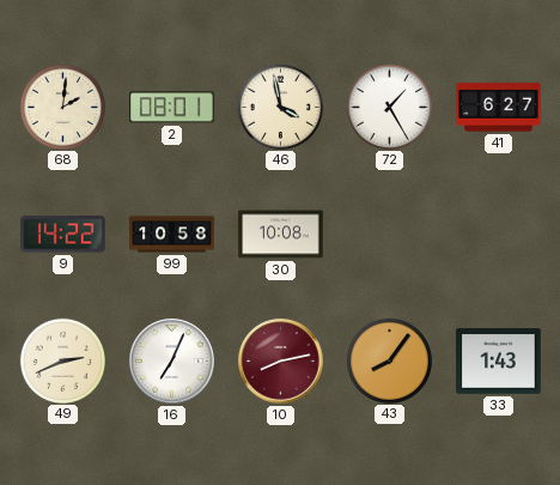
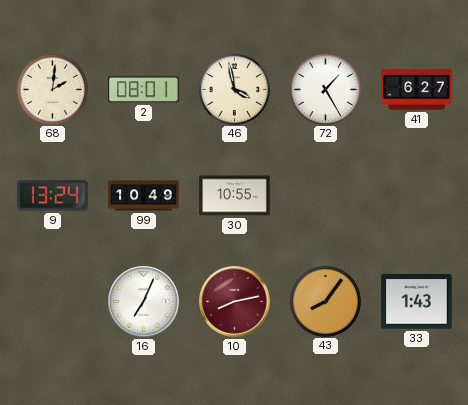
9: 14:22 -> 13:24
99: 10:58 -> 10:49
30: 10:08 -> 10:55
49: 2:41 -> none
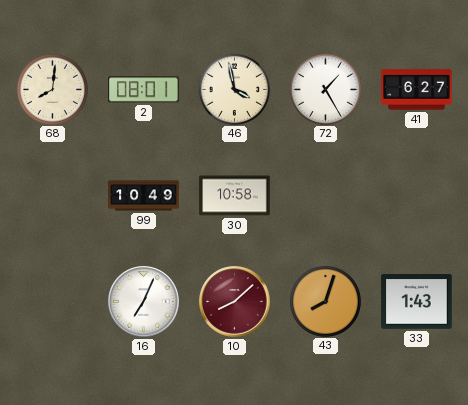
68: 2:01 -> 8:01
9: 13:24 -> none
30: 10:55 -> 10:58
10: 8:13 -> 8:08
43: 8:06 -> 8:03
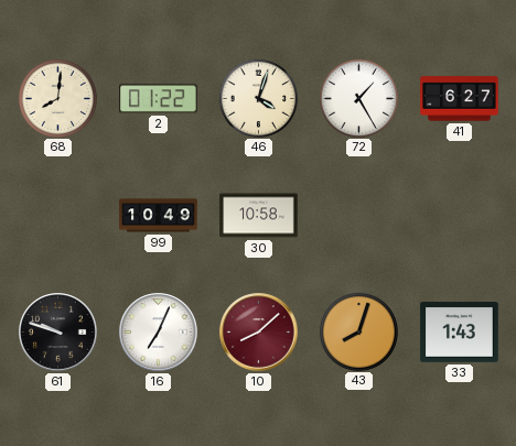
2: 08:01 -> 01:22
46: 3:58 -> 4:03
61: none -> 9:48
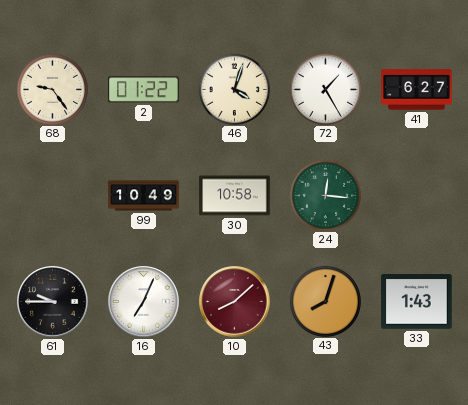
68: 8:01 -> 9:24
24: none -> 12:16
61: 9:48 -> 9:45
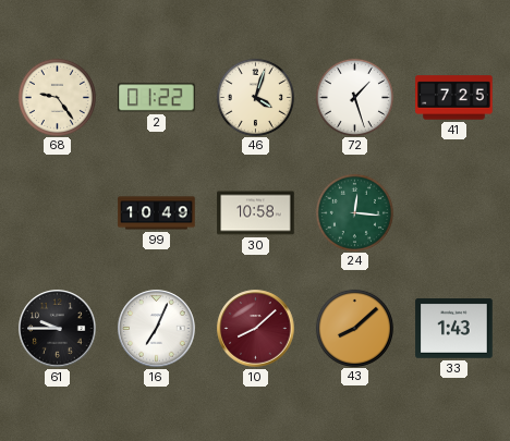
72: 1:25 -> 1:27
41: 6:27 -> 7:25
43: 8:03 -> 8:08
